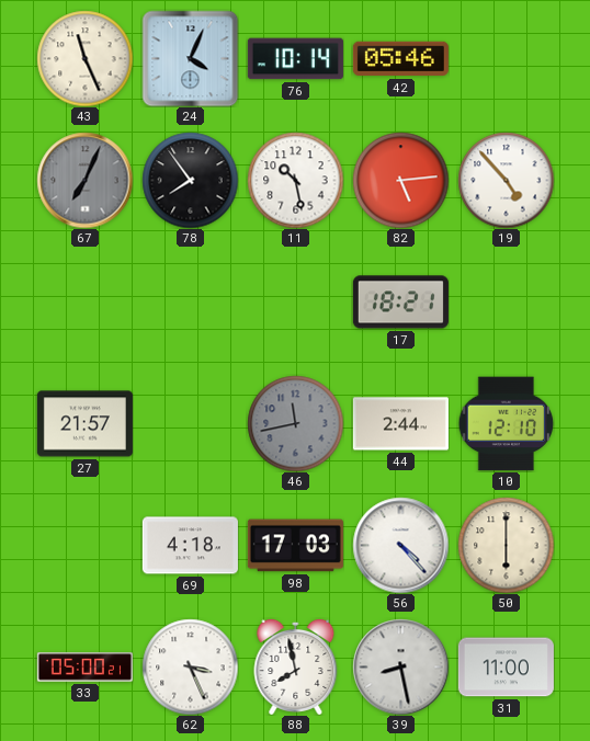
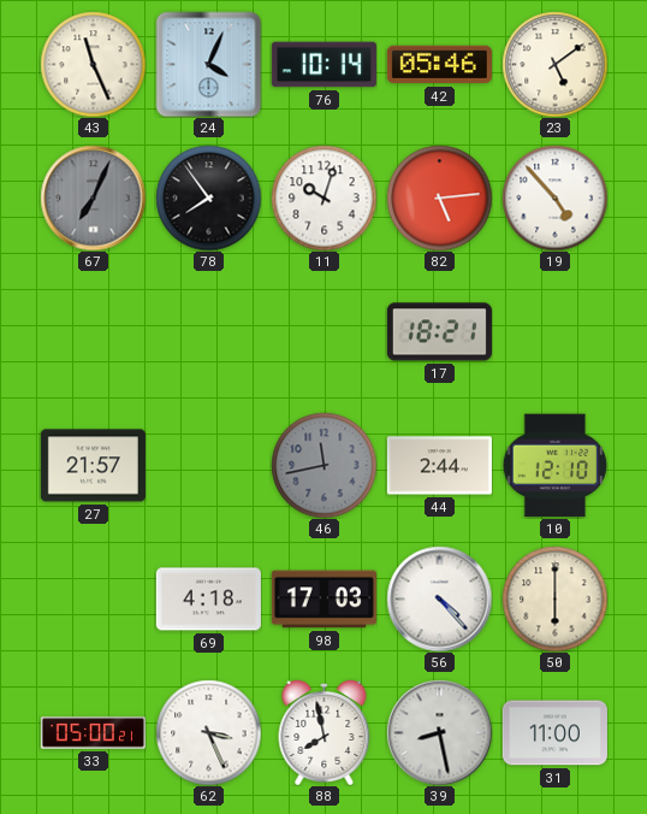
23: none -> 5:09
11: 10:28 -> 10:03
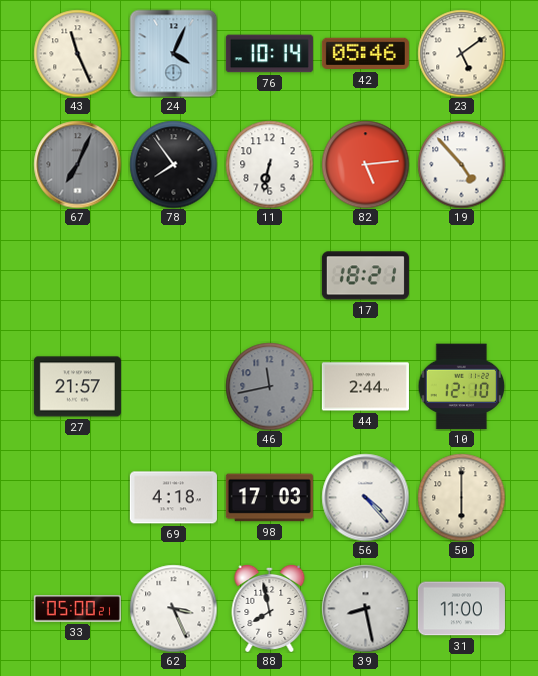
11: 10:03 -> 6:32
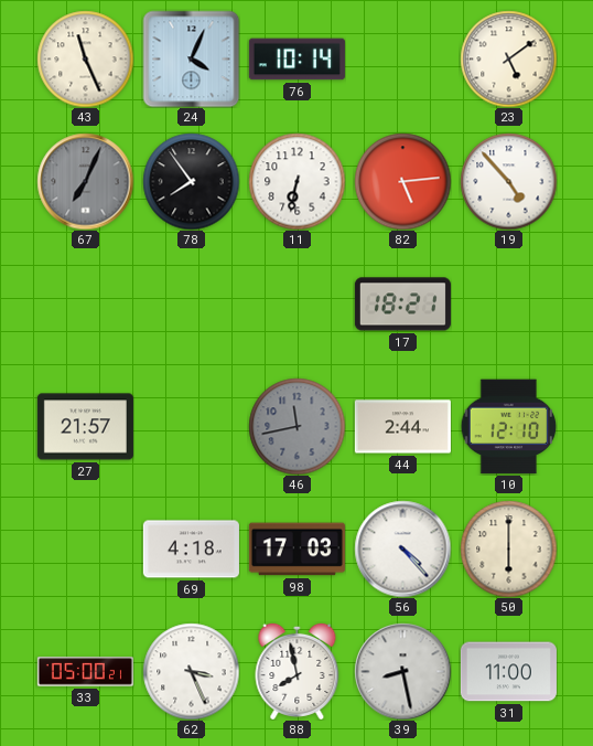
42: 05:46 -> none
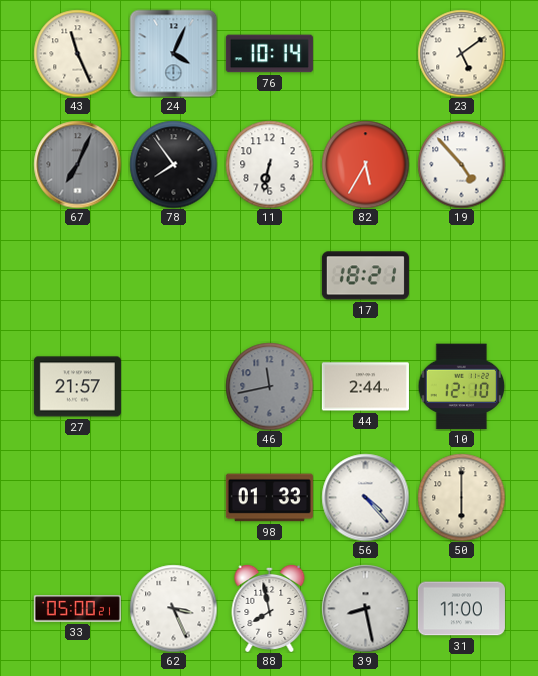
82: 5:14 -> 5:35
69: 4:18 -> none
98: 17:03 -> 01:33
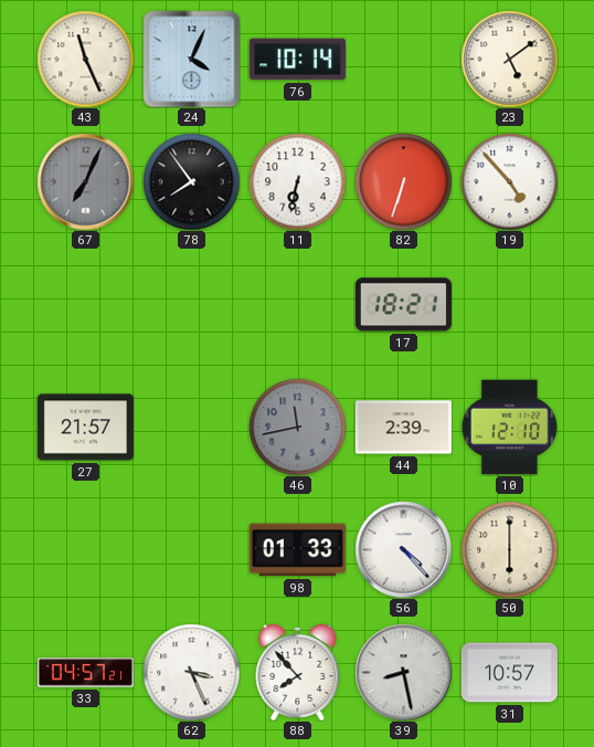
82: 5:35 -> 6:33
44: 2:44 -> 2:39
33: 05:00 -> 04:57
88: 7:58 -> 7:53
31: 11:00 -> 10:57
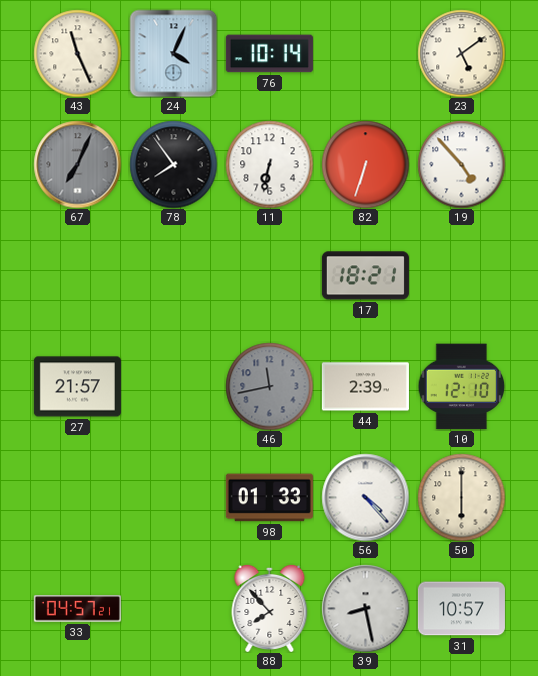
62: 3:26 -> none
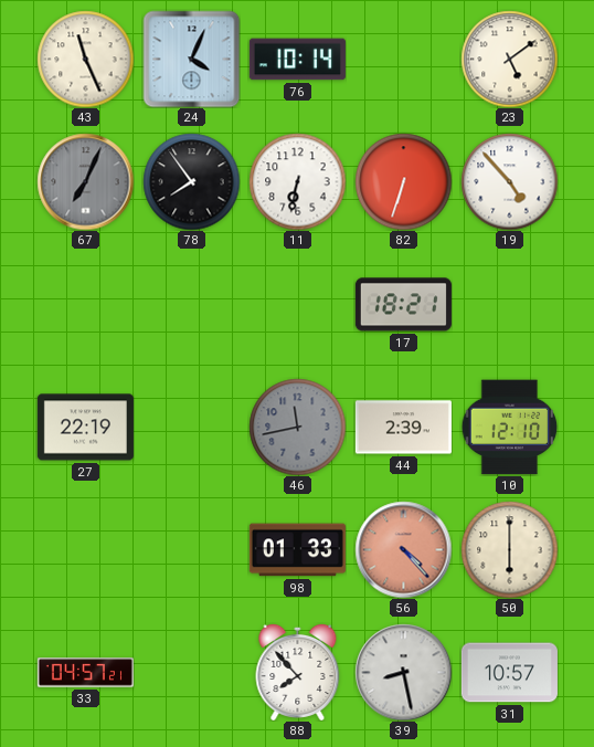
27: 21:57 -> 22:19
56 dial: white -> salmon
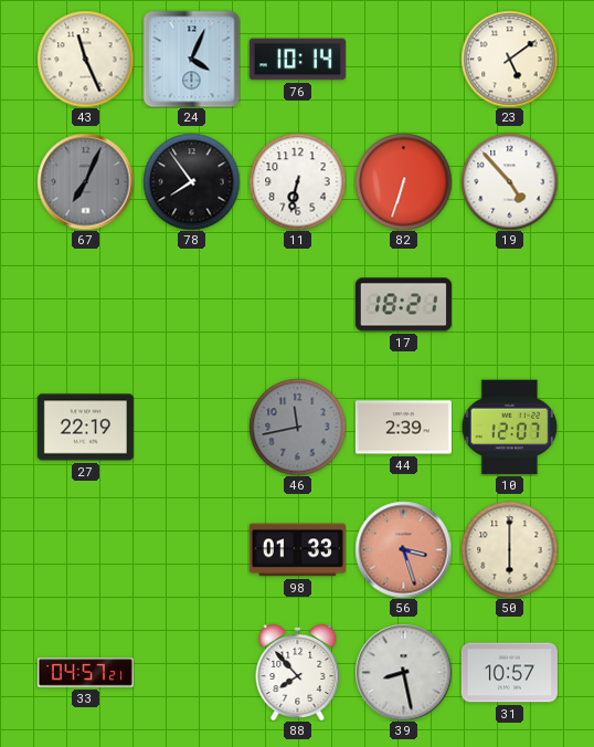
10: 12:10 -> 12:07
56: 4:23 -> 3:27
